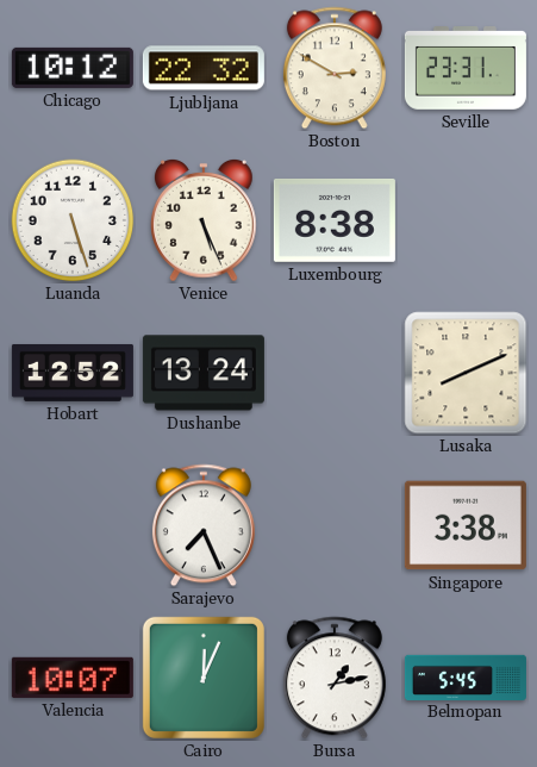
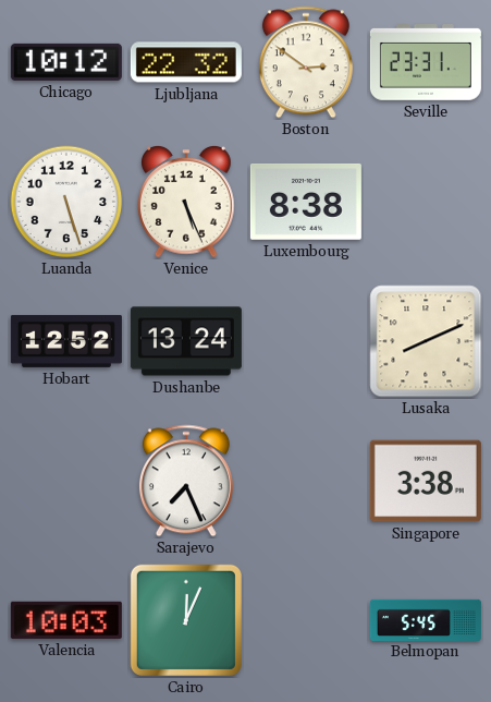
Boston: 2:50 -> 2:51
Valencia: 10:07 -> 10:03
Bursa: 1:13 -> none
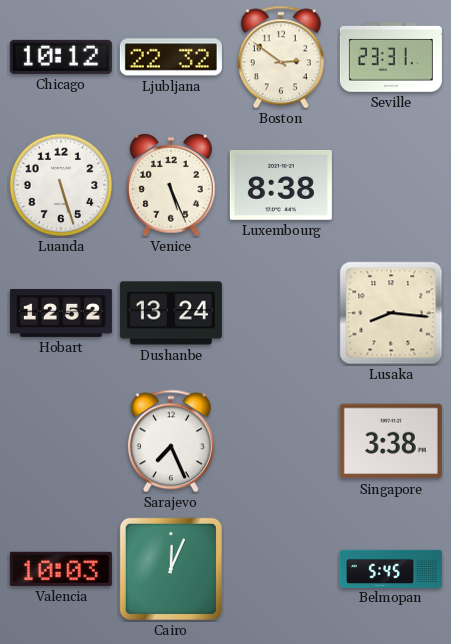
Lusaka: 8:11 -> 8:16
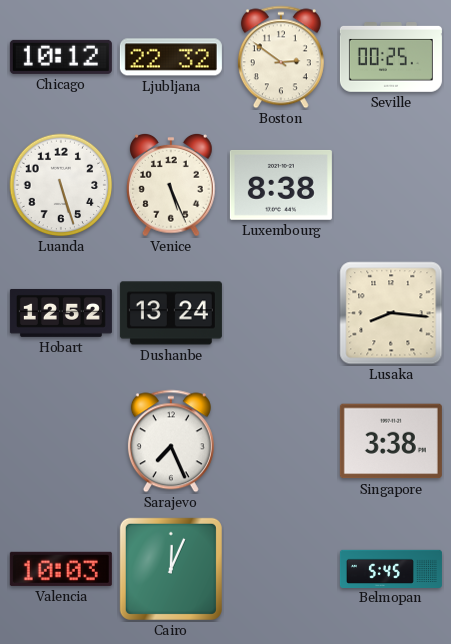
Seville: 23:31 -> 00:25
